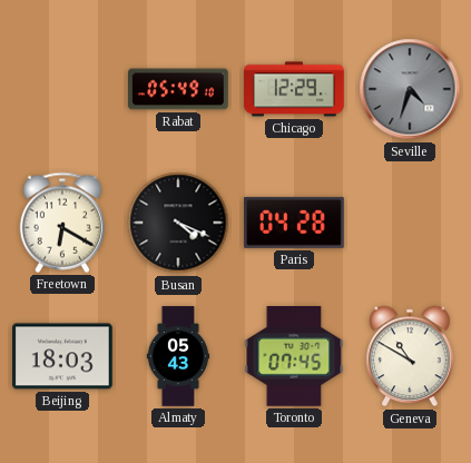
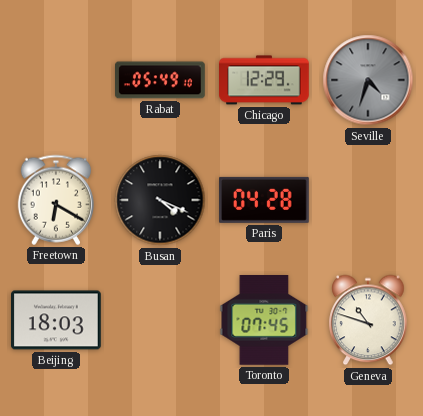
Almaty: 05:43 -> none
Geneva: 10:50 -> 10:48
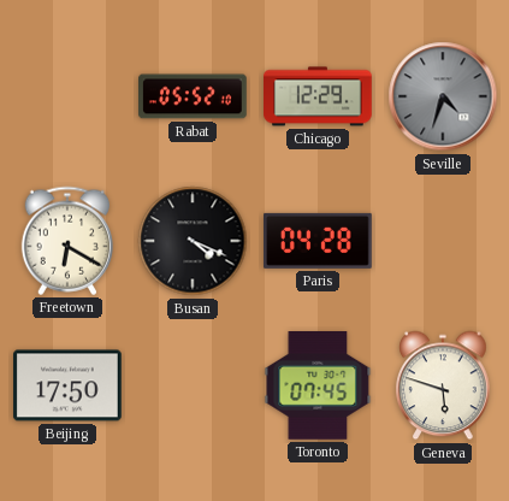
Rabat: 05:49 -> 05:52
Beijing: 18:03 -> 17:50
Geneva: 10:48 -> 5:48
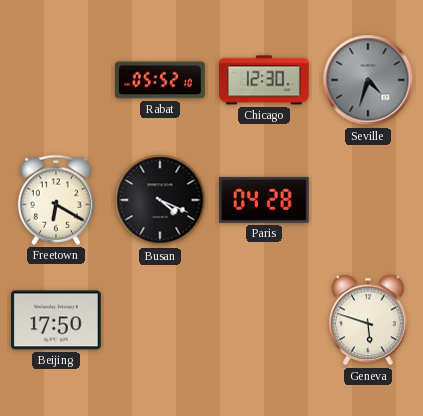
Chicago: 12:29 -> 12:30
Toronto: 07:45 -> none
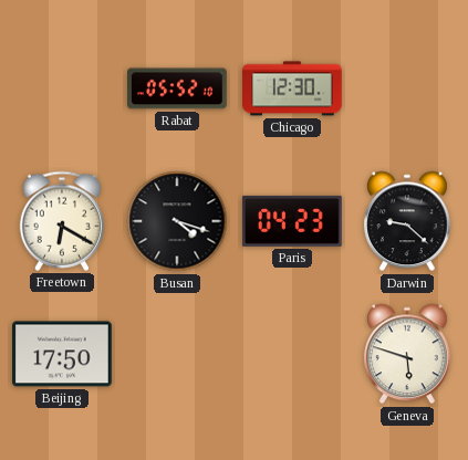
Seville: 4:33 -> none
Busan: 4:19 -> 4:18
Paris: 04:28 -> 04:23
Darwin: none -> 9:22
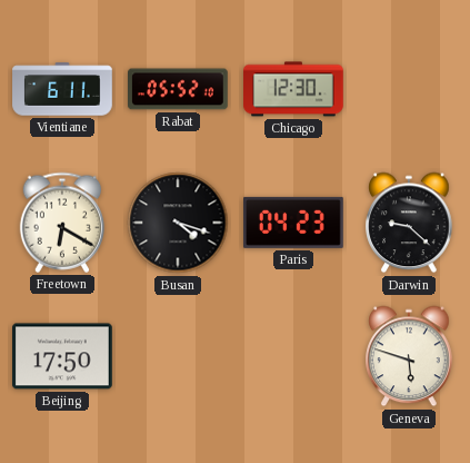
Vientiane: none -> 6:11
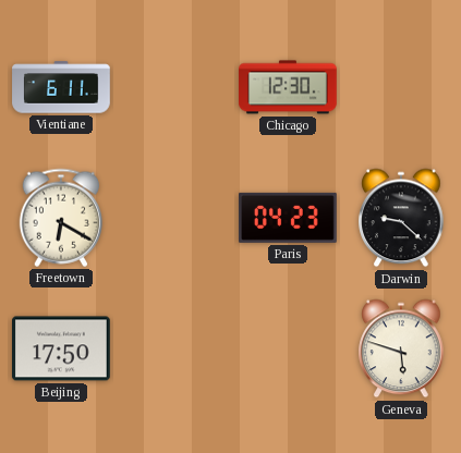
Rabat: 05:52 -> none
Busan: 4:18 -> none
